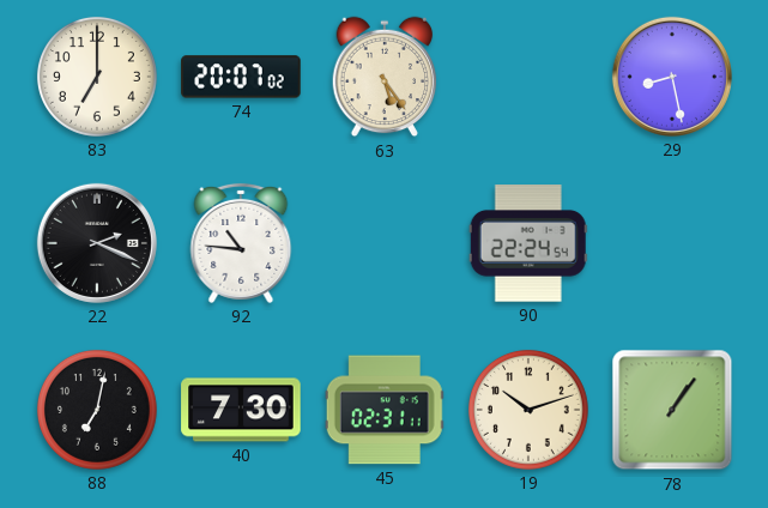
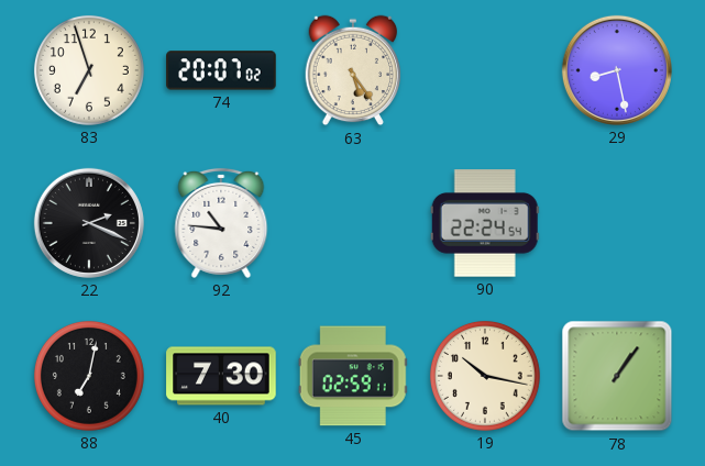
83: 7:00 -> 6:57
45: 02:31 -> 02:59
19: 10:12 -> 10:17
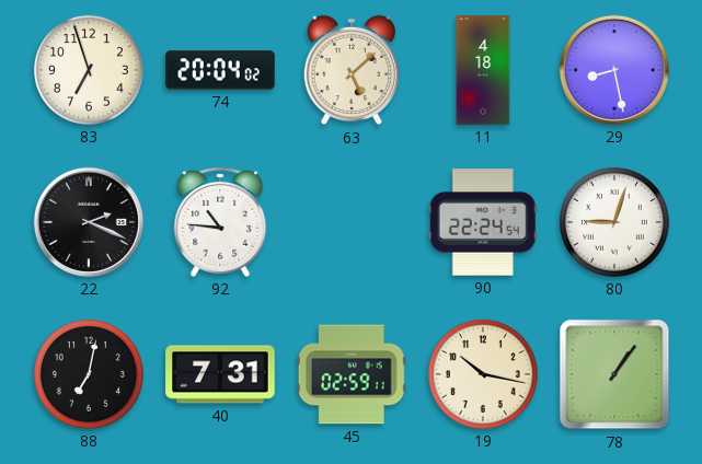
74: 20:07 -> 20:04
63: 5:24 -> 5:08
11: none -> 4:18
80: none -> 9:03
40: 7:30 -> 7:31
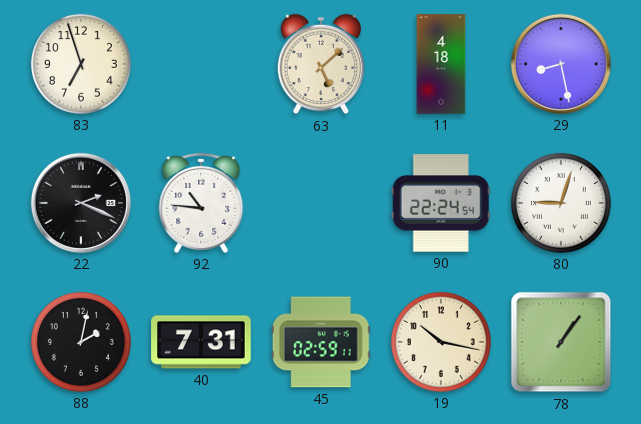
74: 20:04 -> none
88: 7:02 -> 2:02
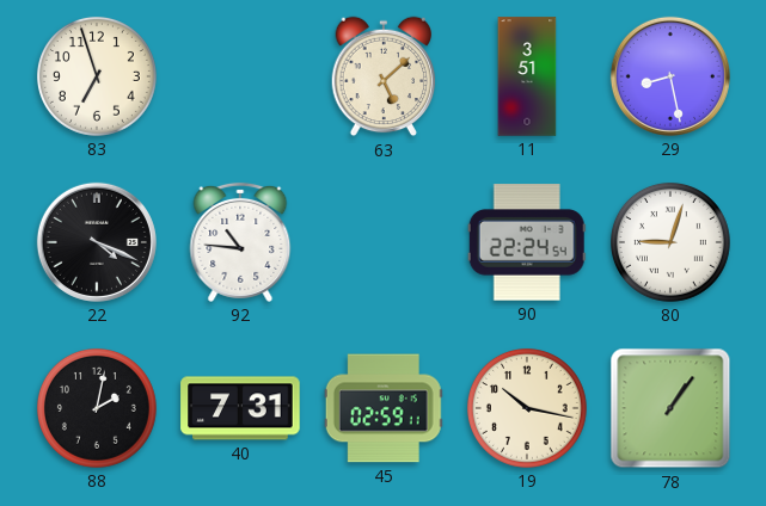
11: 4:18 -> 3:51
22: 2:19 -> 4:19
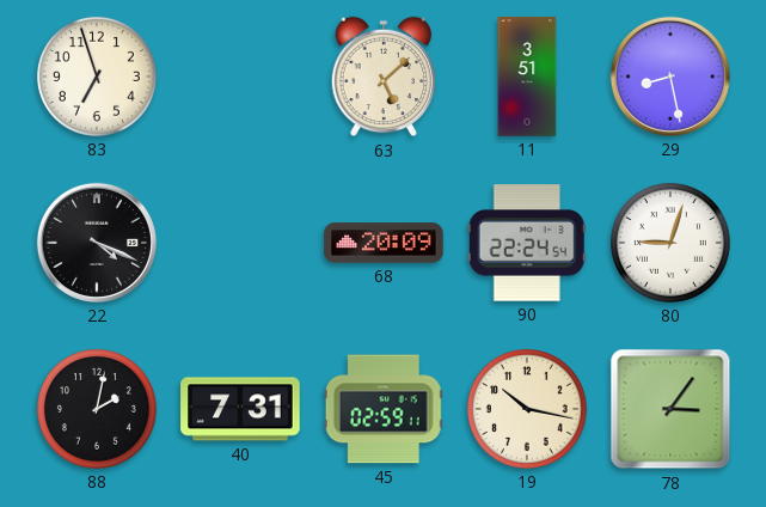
92: 10:46 -> none
68: none -> 20:09
78: 1:06 -> 3:06
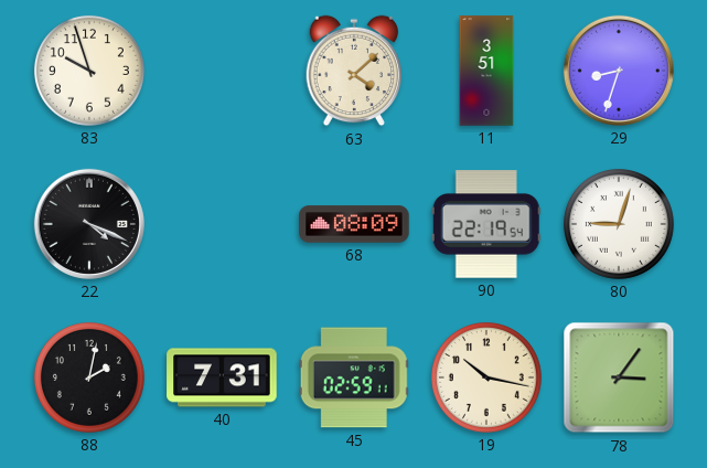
83: 6:57 -> 9:57
63: 5:08 -> 4:08
29: 8:28 -> 8:33
68: 20:09 -> 08:09
90: 22:24 -> 22:19
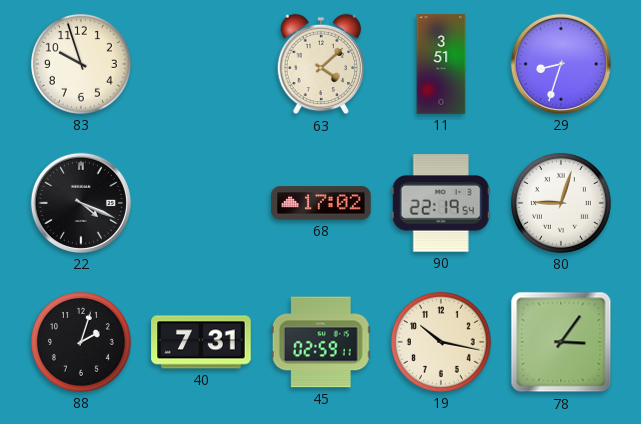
68: 08:09 -> 17:02
88: 2:02 -> 2:03
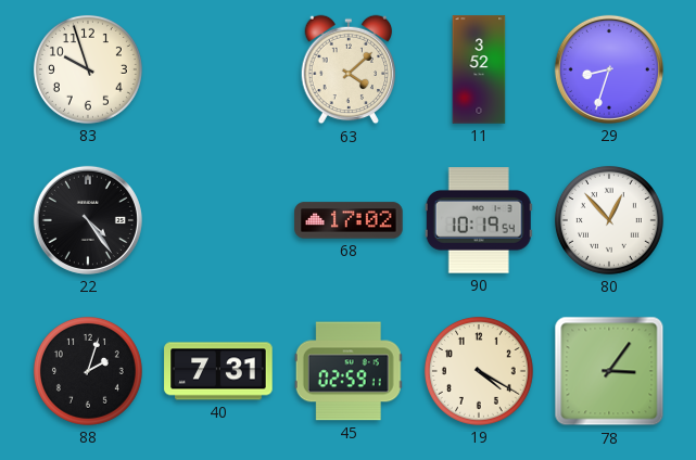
11: 3:51 -> 3:52
22: 4:19 -> 4:24
90: 22:19 -> 10:19
80: 9:03 -> 12:53
19: 10:17 -> 4:20
